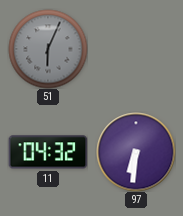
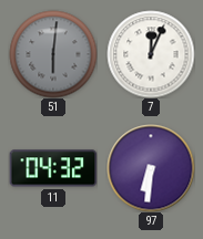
51: 6:04 -> 6:01
7: none -> 12:04
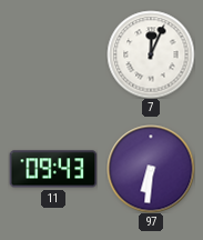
51: 6:01 -> none
11: 04:32 -> 09:43
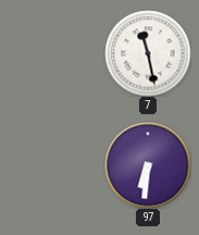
7: 12:04 -> 11:28
11: 09:43 -> none
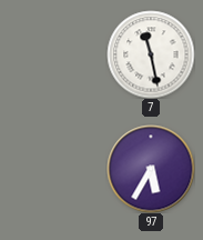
97: 6:31 -> 5:35
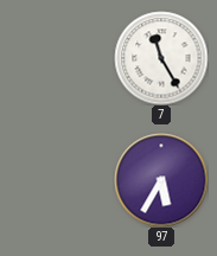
7: 11:28 -> 11:25
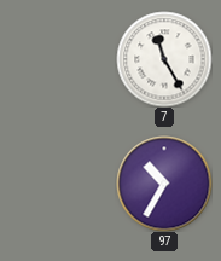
97: 5:35 -> 10:35
